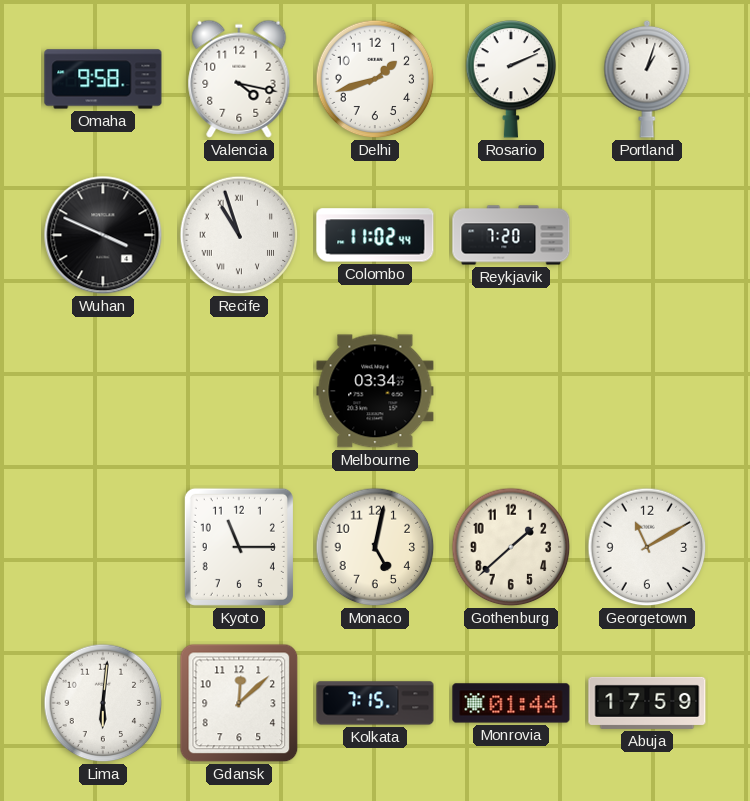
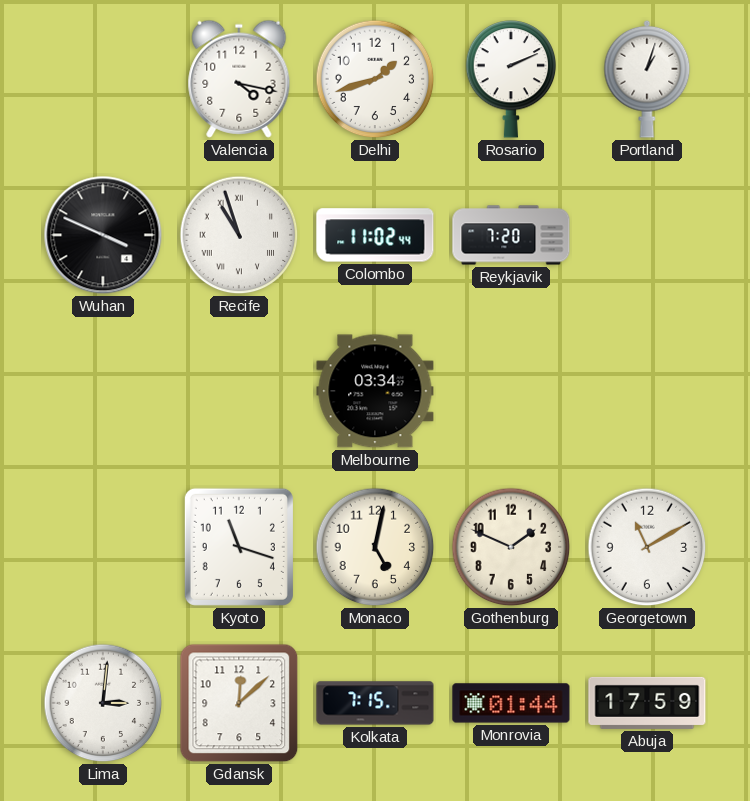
Omaha: 9:58 -> none
Kyoto: 11:15 -> 11:18
Gothenburg: 1:38 -> 1:49
Lima: 6:01 -> 3:01
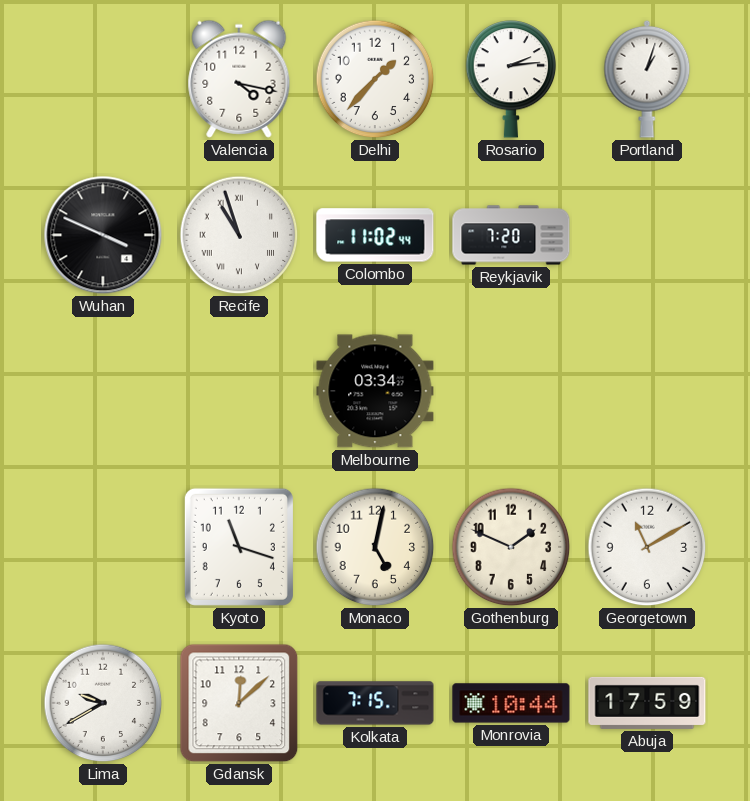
Delhi: 1:42 -> 1:37
Rosario: 2:11 -> 2:14
Lima: 3:01 -> 9:40
Monrovia: 01:44 -> 10:44
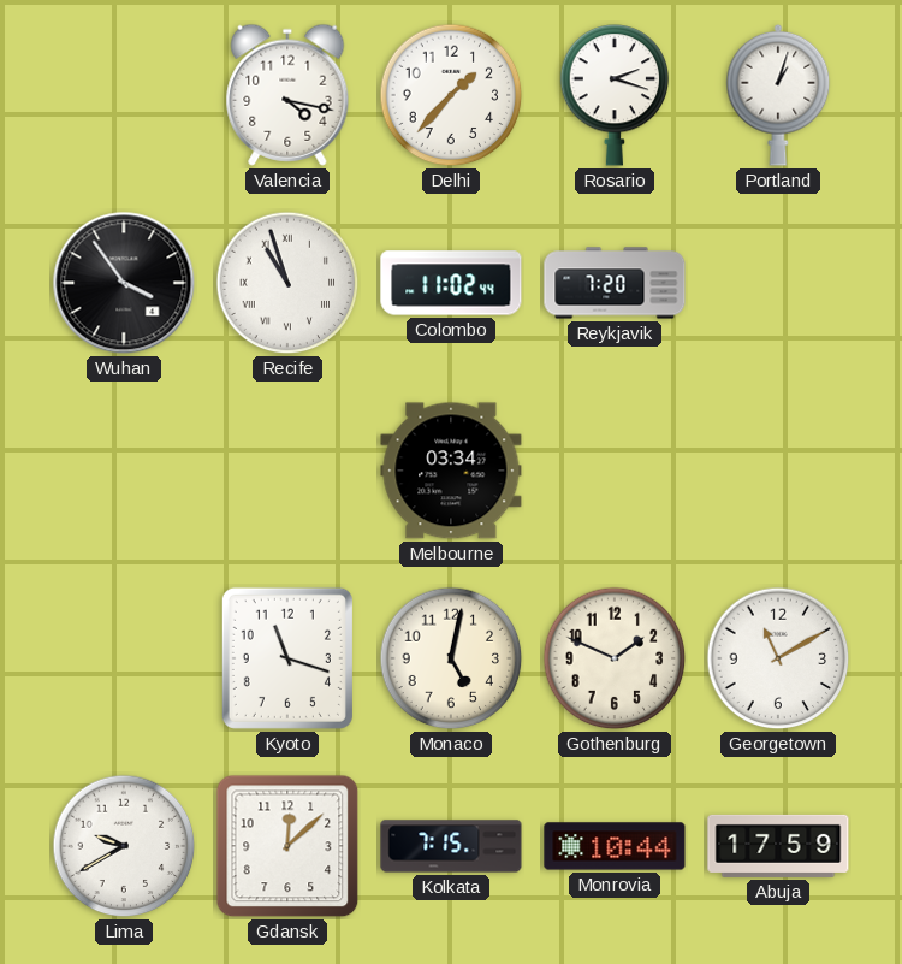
Rosario: 2:14 -> 2:18
Wuhan: 3:49 -> 3:54
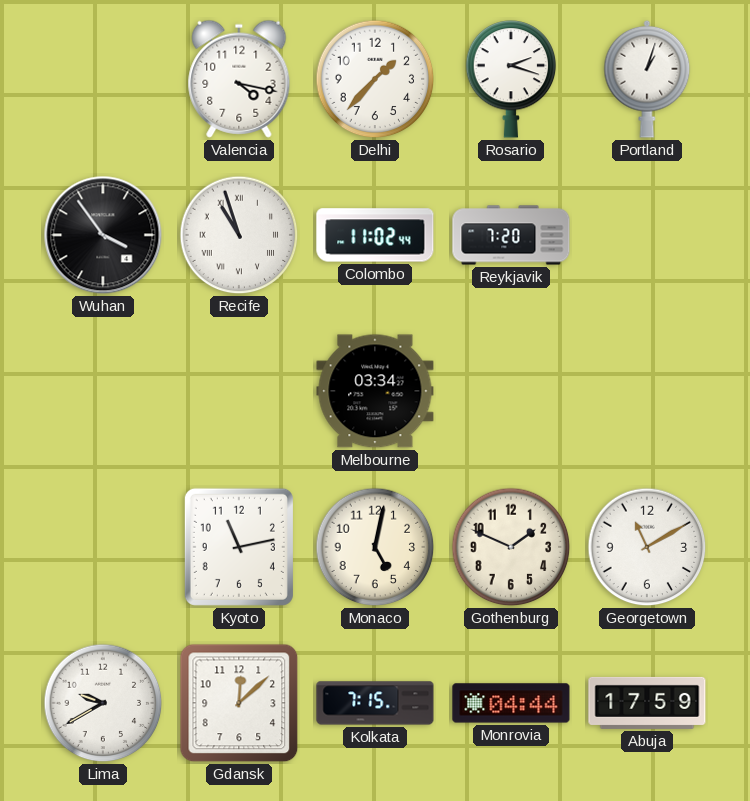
Kyoto: 11:18 -> 11:13
Monrovia: 10:44 -> 04:44
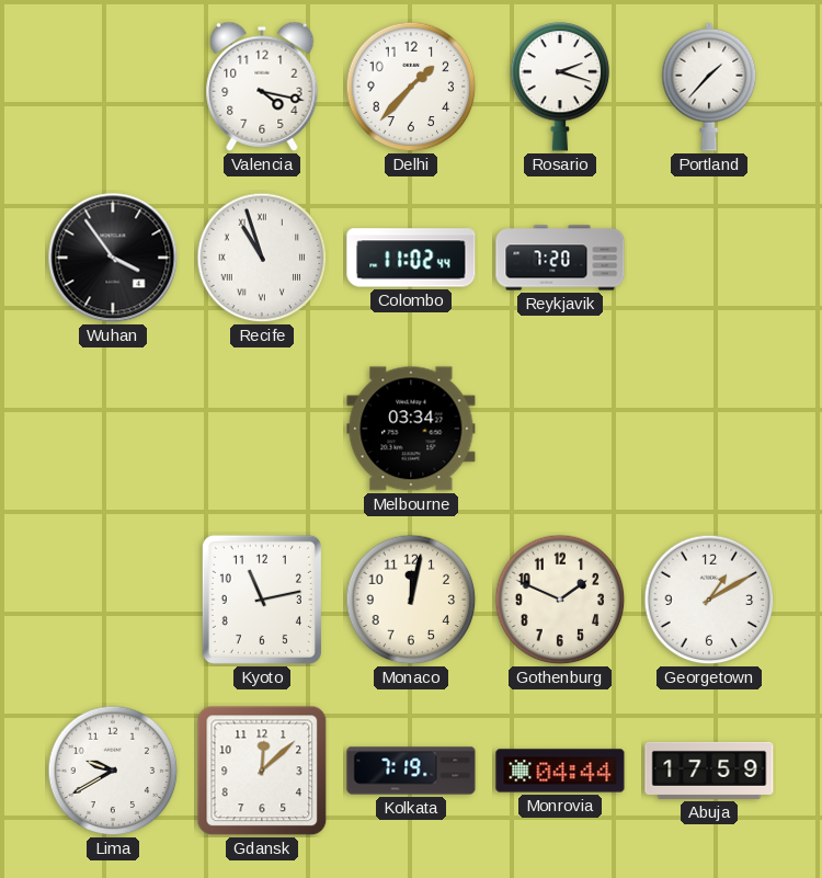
Portland: 1:03 -> 1:37
Monaco: 5:02 -> 12:02
Georgetown: 11:10 -> 1:10
Kolkata: 7:15 -> 7:19
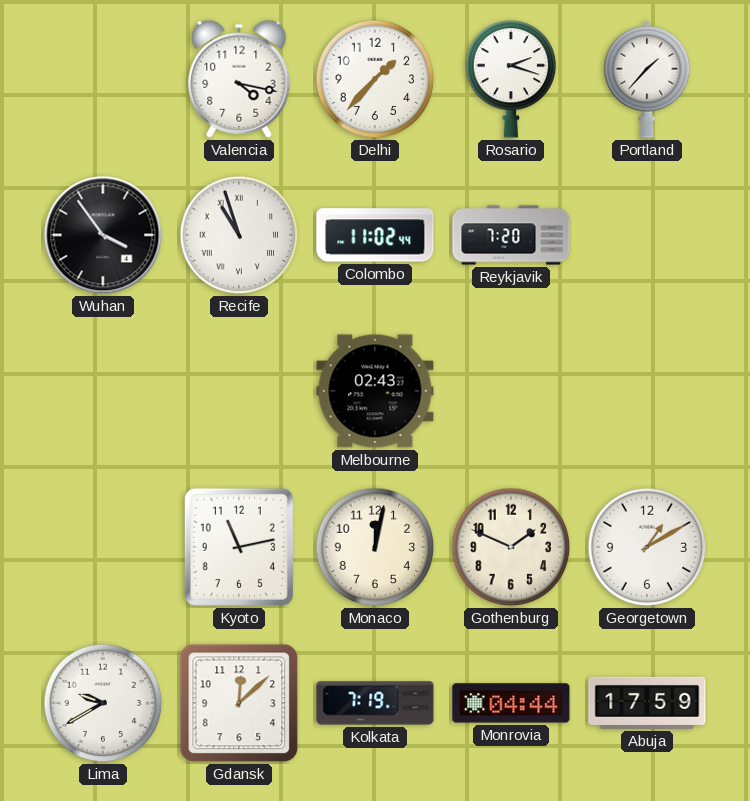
Melbourne: 03:34 -> 02:43
